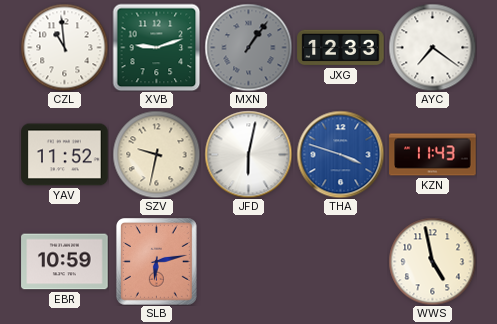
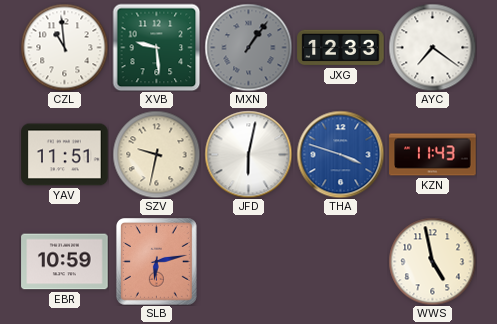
XVB: 9:12 -> 9:29
YAV: 11:52 -> 11:51
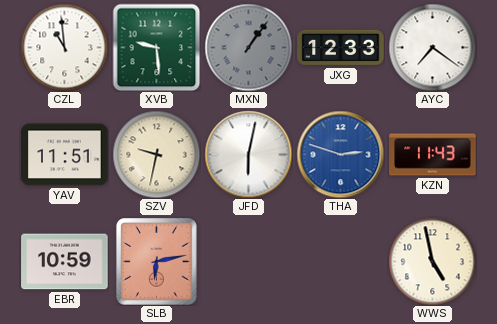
THA: 3:48 -> 2:48
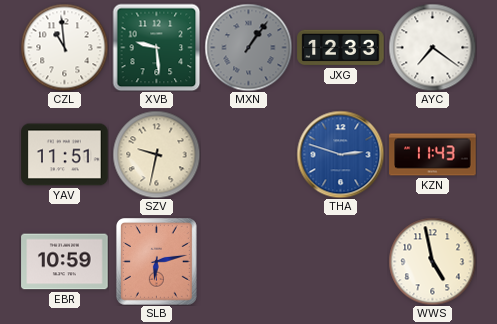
JFD: 6:02 -> none
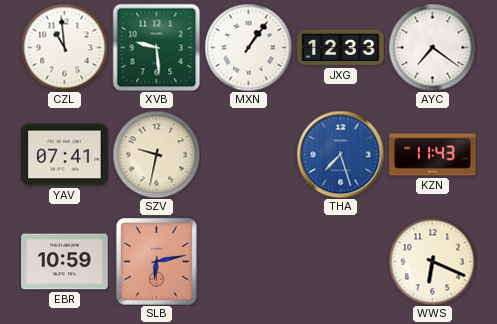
MXN dial: grey -> white
YAV: 11:51 -> 07:41
THA: 2:48 -> 7:27
WWS: 4:58 -> 6:19
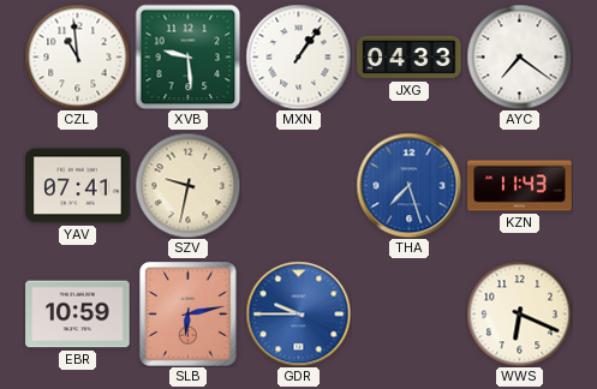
JXG: 12:33 -> 04:33
GDR: none -> 9:45
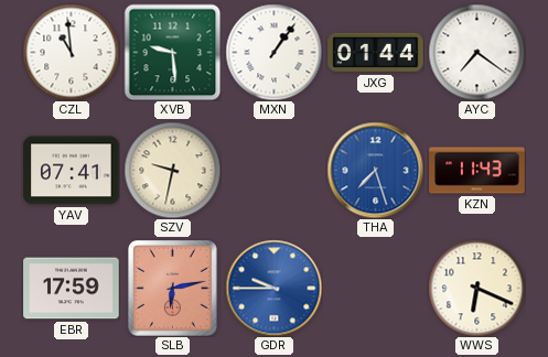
JXG: 04:33 -> 01:44
EBR: 10:59 -> 17:59
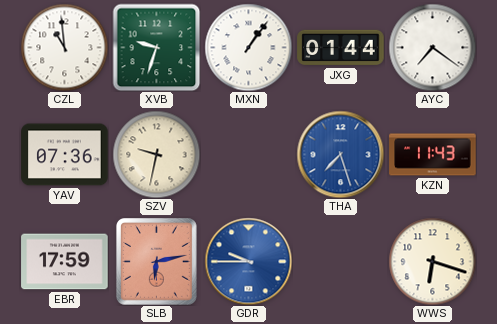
XVB: 9:29 -> 9:33
YAV: 07:41 -> 07:36
WWS: 6:19 -> 6:18
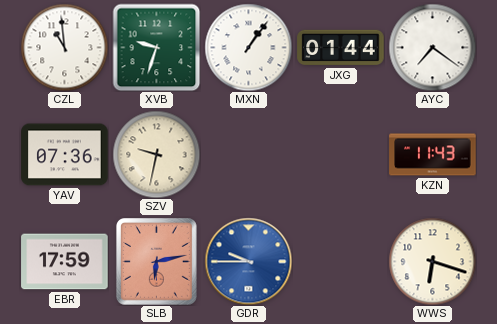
THA: 7:27 -> none
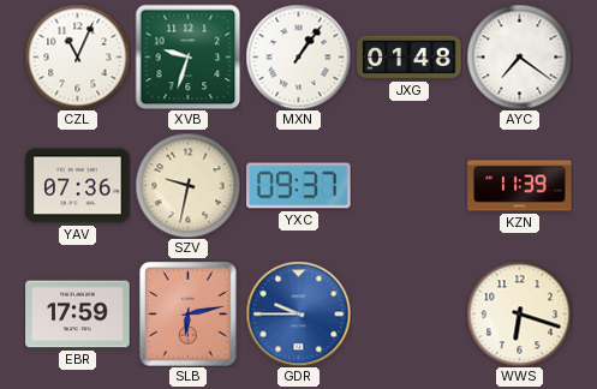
CZL: 10:59 -> 11:04
JXG: 01:44 -> 01:48
YXC: none -> 09:37
KZN: 11:43 -> 11:39
